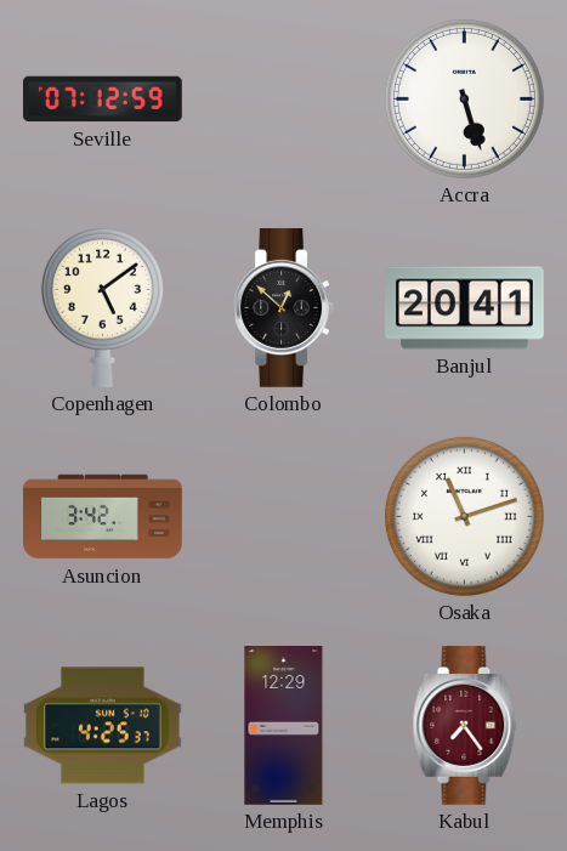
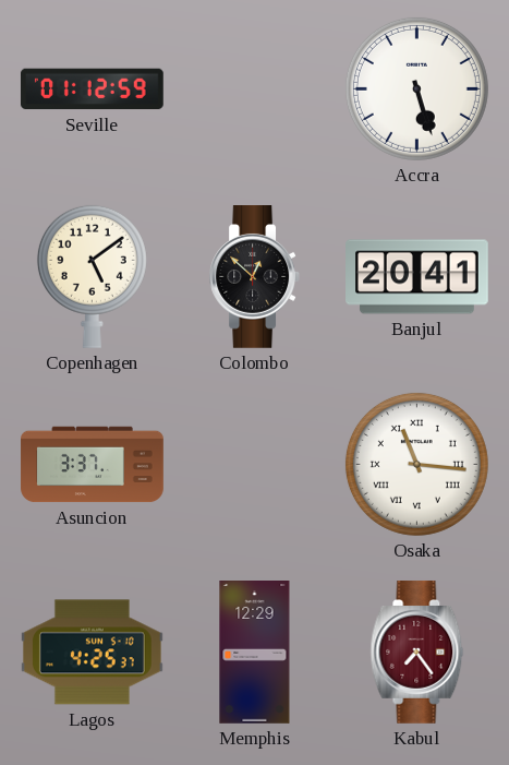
Seville: 07:12 -> 01:12
Asuncion: 3:42 -> 3:37
Osaka: 11:12 -> 11:16
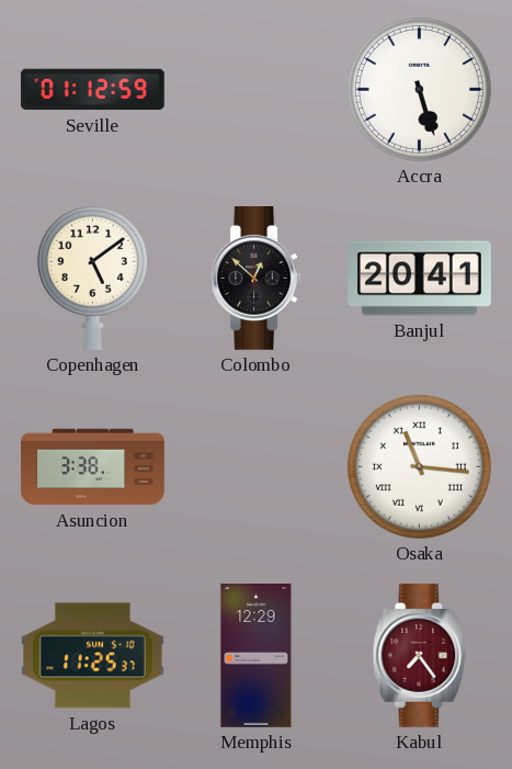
Asuncion: 3:37 -> 3:38
Lagos: 4:25 -> 11:25
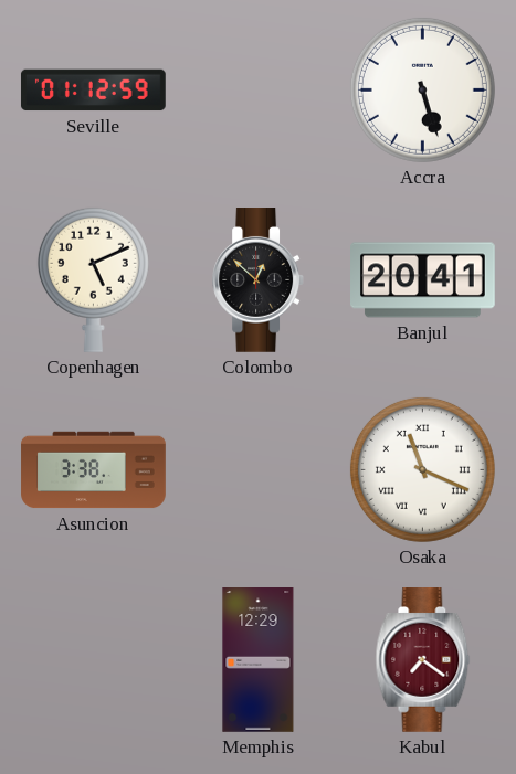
Copenhagen: 5:09 -> 5:11
Osaka: 11:16 -> 11:19
Lagos: 11:25 -> none
Kabul: 7:24 -> 7:21
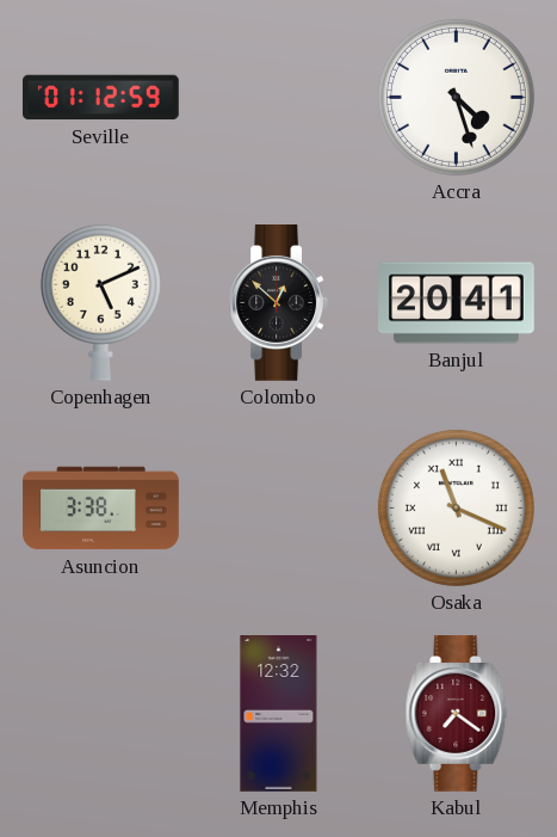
Accra: 5:27 -> 4:27
Memphis: 12:29 -> 12:32
